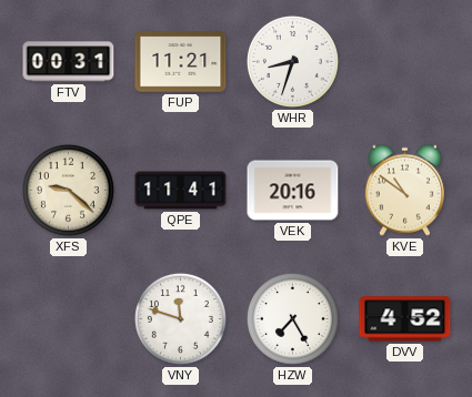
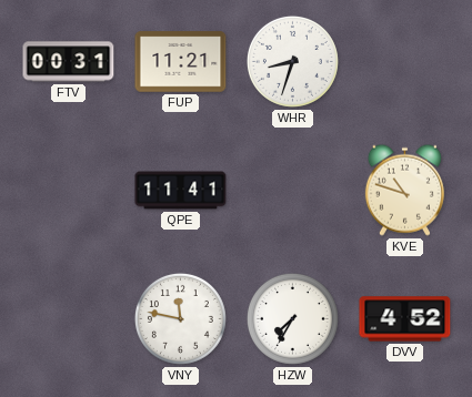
XFS: 9:22 -> none
VEK: 20:16 -> none
KVE: 10:51 -> 10:48
VNY: 11:48 -> 11:47
HZW: 7:25 -> 7:35
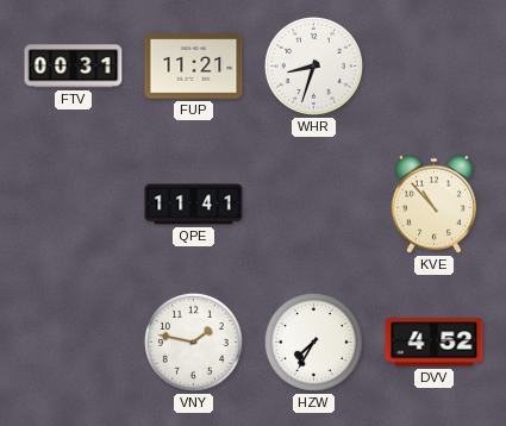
KVE: 10:48 -> 10:53
VNY: 11:47 -> 1:47
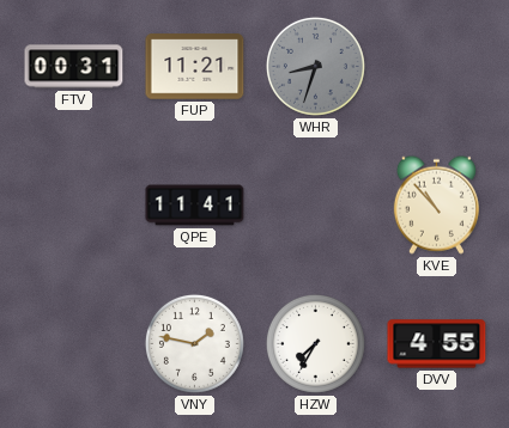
WHR dial: white -> grey
DVV: 4:52 -> 4:55
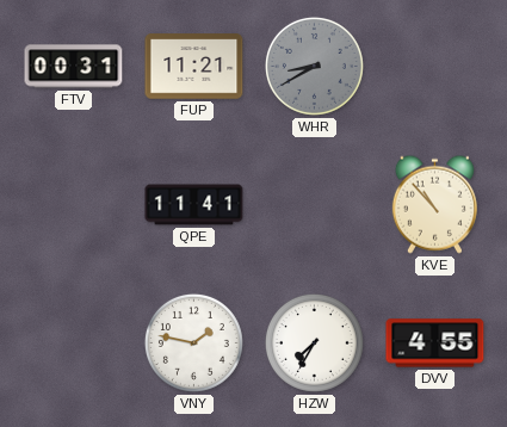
WHR: 8:33 -> 8:40
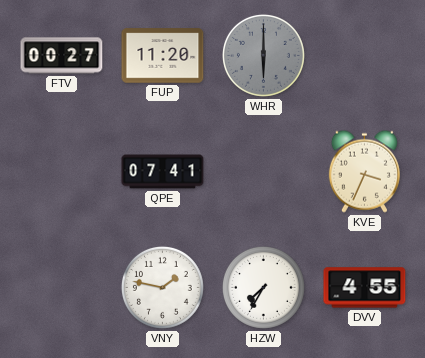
FTV: 00:31 -> 00:27
FUP: 11:21 -> 11:20
WHR: 8:40 -> 6:00
QPE: 11:41 -> 07:41
KVE: 10:53 -> 3:34
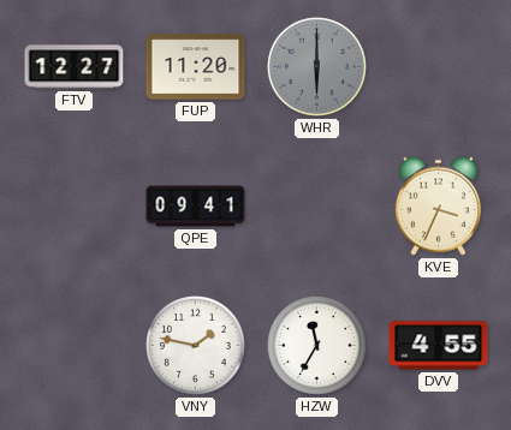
FTV: 00:27 -> 12:27
QPE: 07:41 -> 09:41
HZW: 7:35 -> 11:35
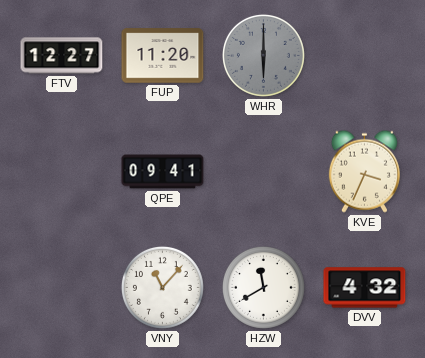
VNY: 1:47 -> 11:07
HZW: 11:35 -> 11:40
DVV: 4:55 -> 4:32
